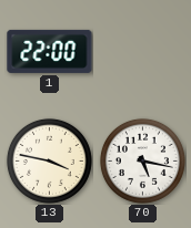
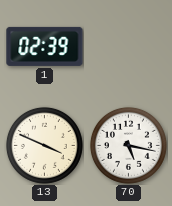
1: 22:00 -> 02:39
13: 3:47 -> 3:49
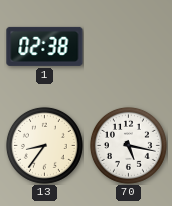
1: 02:39 -> 02:38
13: 3:49 -> 8:36
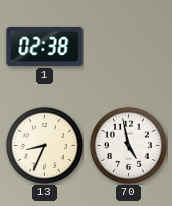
13: 8:36 -> 8:34
70: 5:17 -> 4:58
